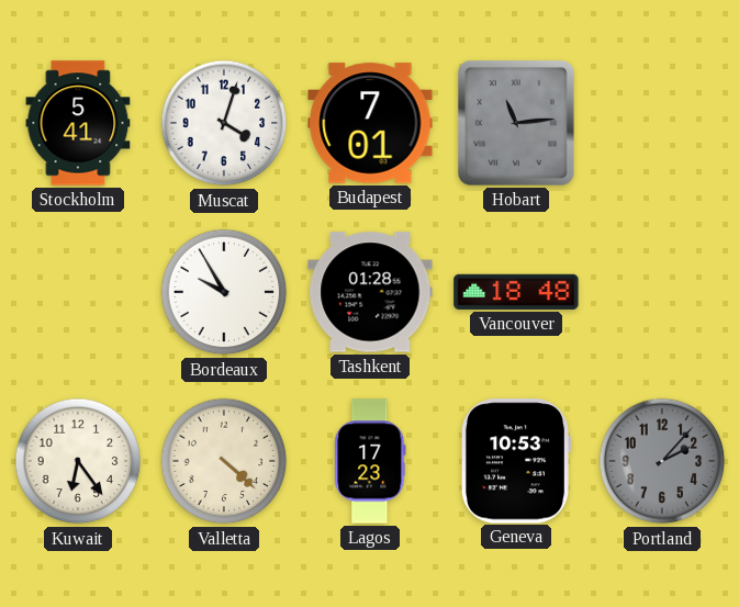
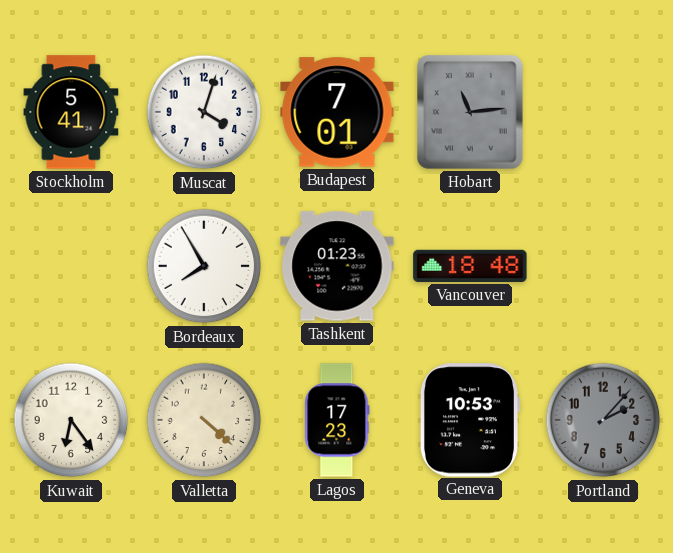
Bordeaux: 9:55 -> 7:55
Tashkent: 01:28 -> 01:23
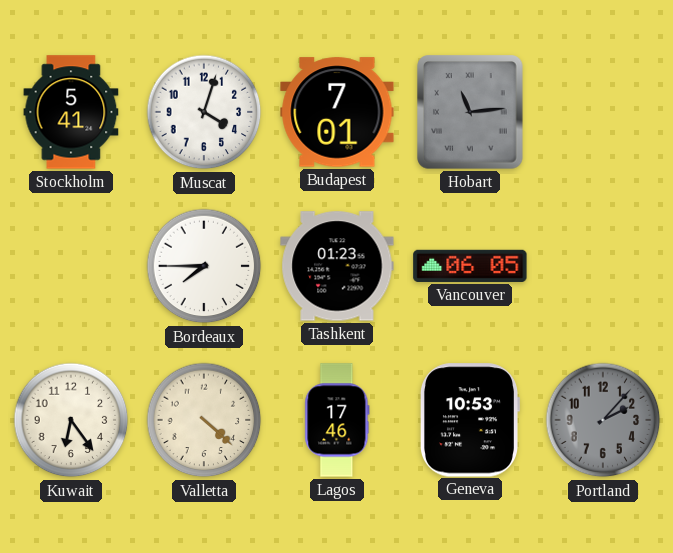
Bordeaux: 7:55 -> 7:45
Vancouver: 18:48 -> 06:05
Lagos: 17:23 -> 17:46
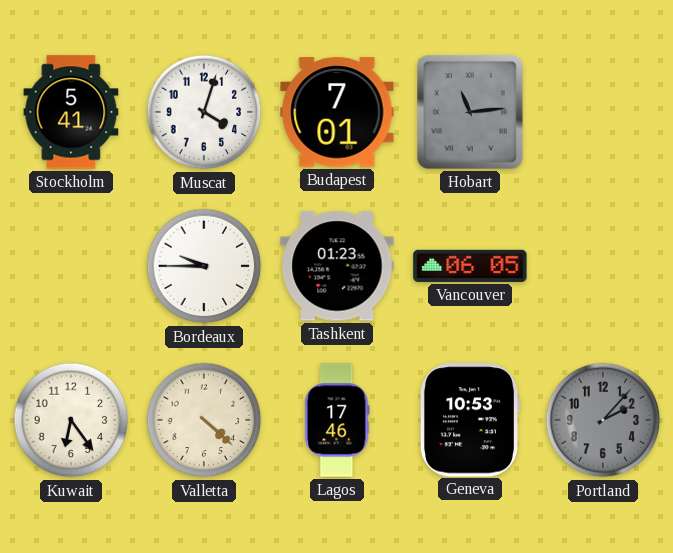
Bordeaux: 7:45 -> 9:45
